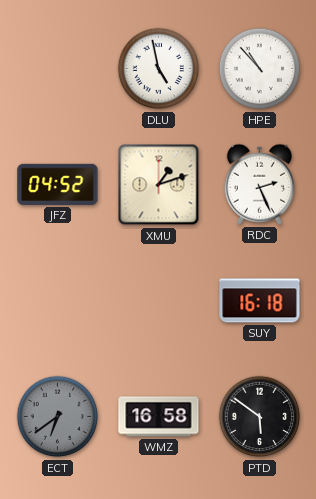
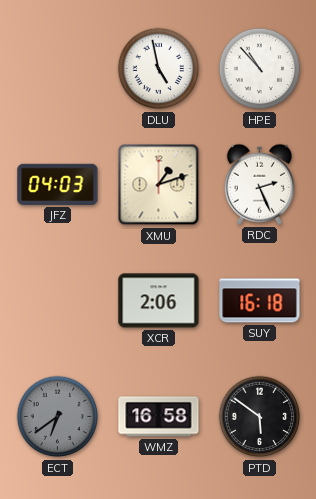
JFZ: 04:52 -> 04:03
XCR: none -> 2:06
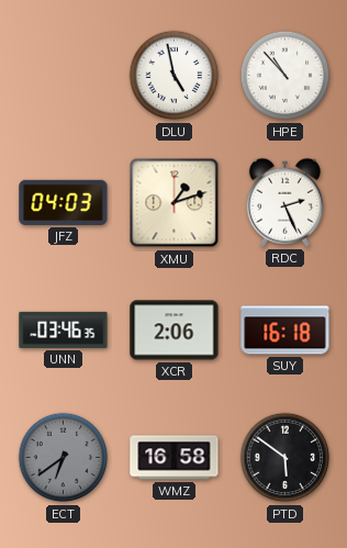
UNN: none -> 03:46
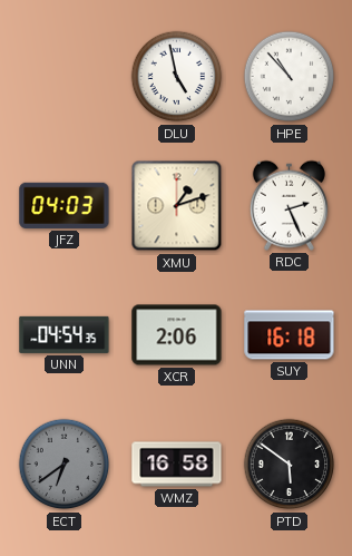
UNN: 03:46 -> 04:54
